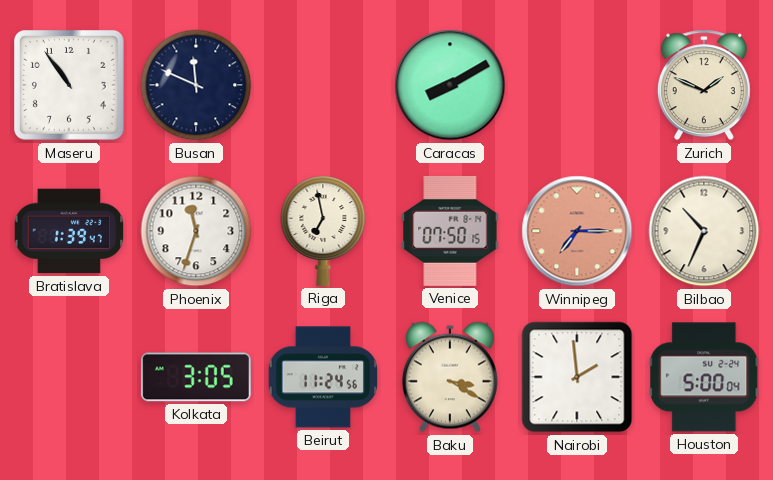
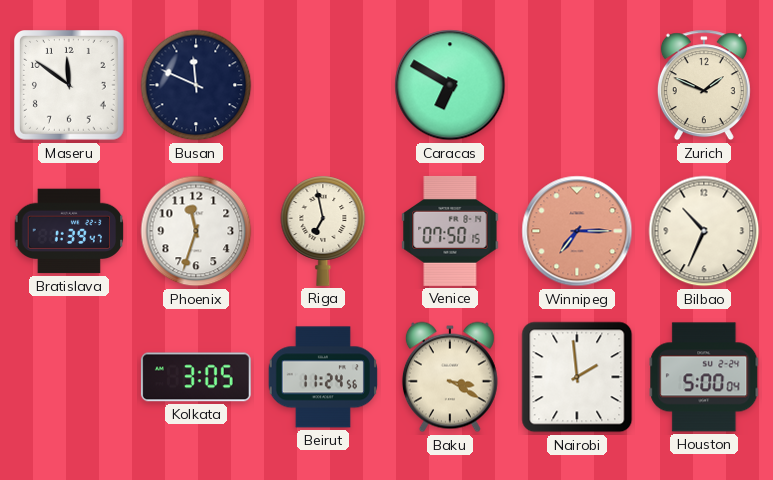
Maseru: 10:54 -> 11:51
Caracas: 8:10 -> 6:50
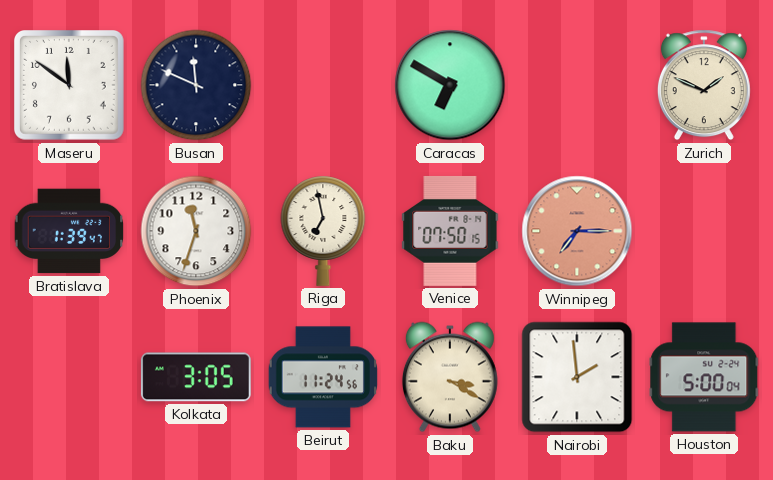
Bilbao: 10:34 -> none
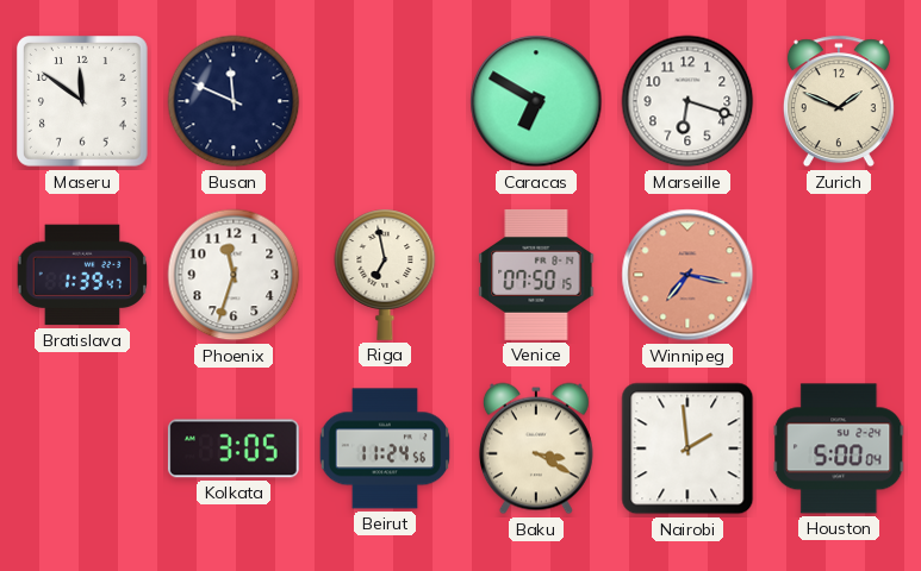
Marseille: none -> 6:18
Winnipeg: 7:15 -> 7:17
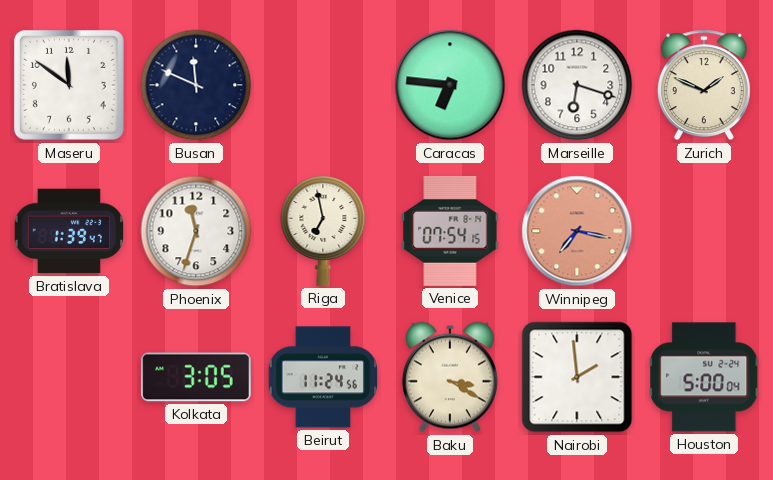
Caracas: 6:50 -> 6:46
Venice: 07:50 -> 07:54
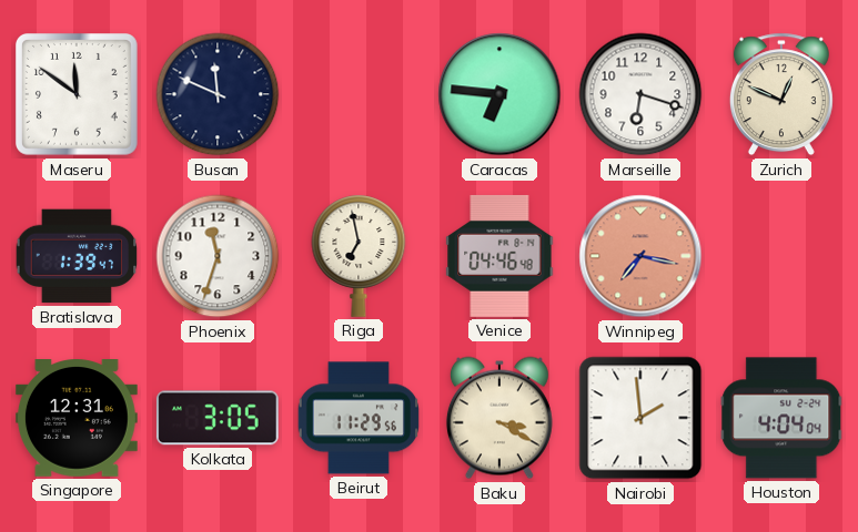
Zurich: 1:49 -> 12:49
Venice: 07:54 -> 04:46
Singapore: none -> 12:31
Beirut: 11:24 -> 11:29
Houston: 5:00 -> 4:04
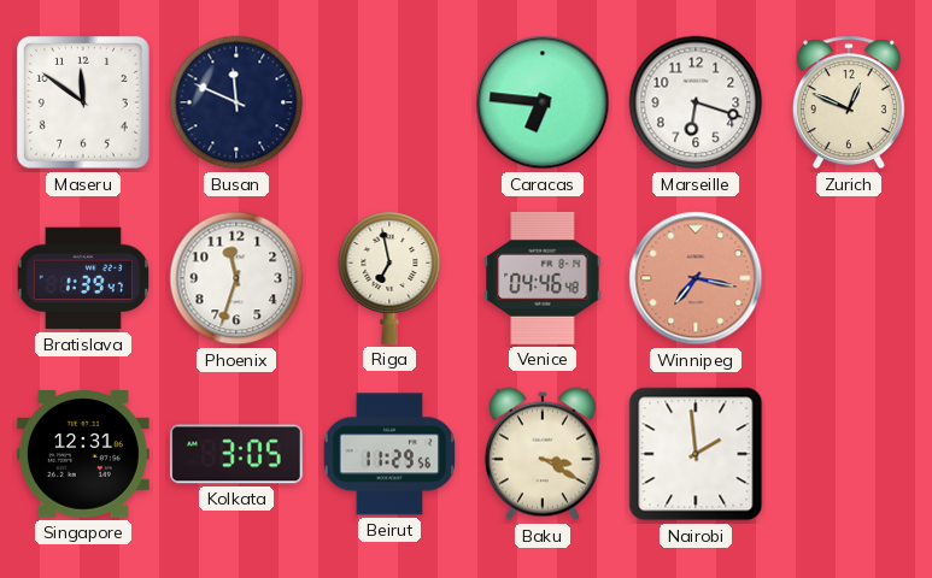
Houston: 4:04 -> none
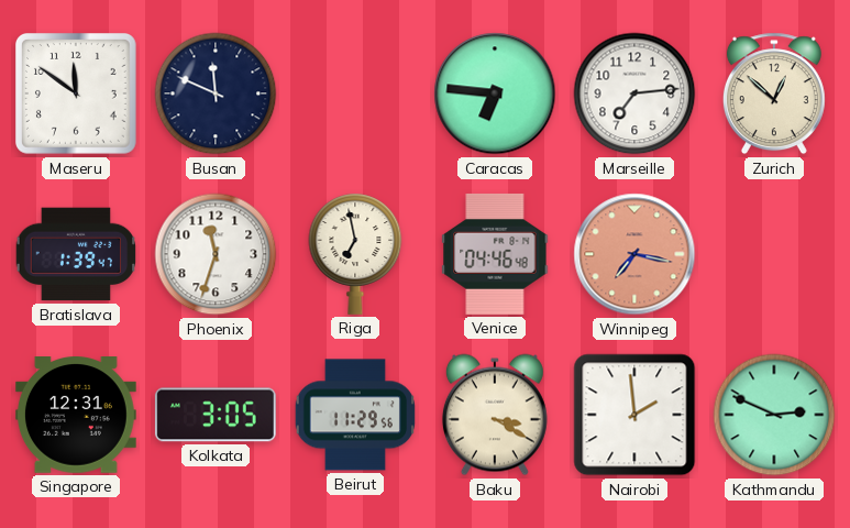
Marseille: 6:18 -> 7:14
Zurich: 12:49 -> 12:52
Kathmandu: none -> 2:49
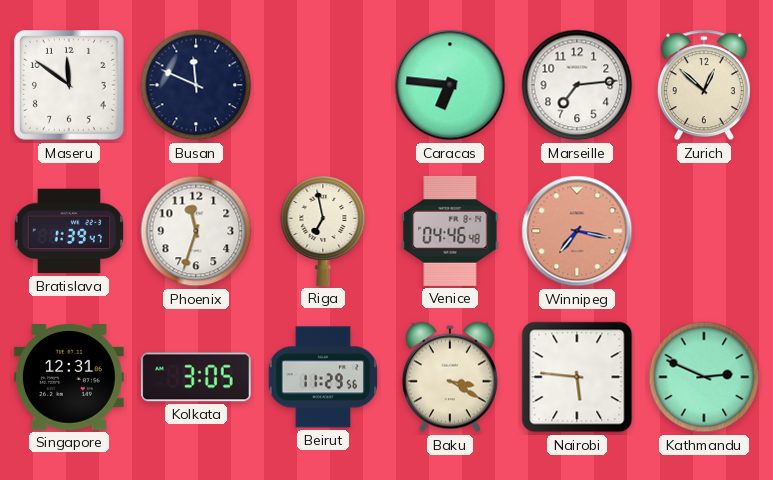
Nairobi: 1:59 -> 5:46
